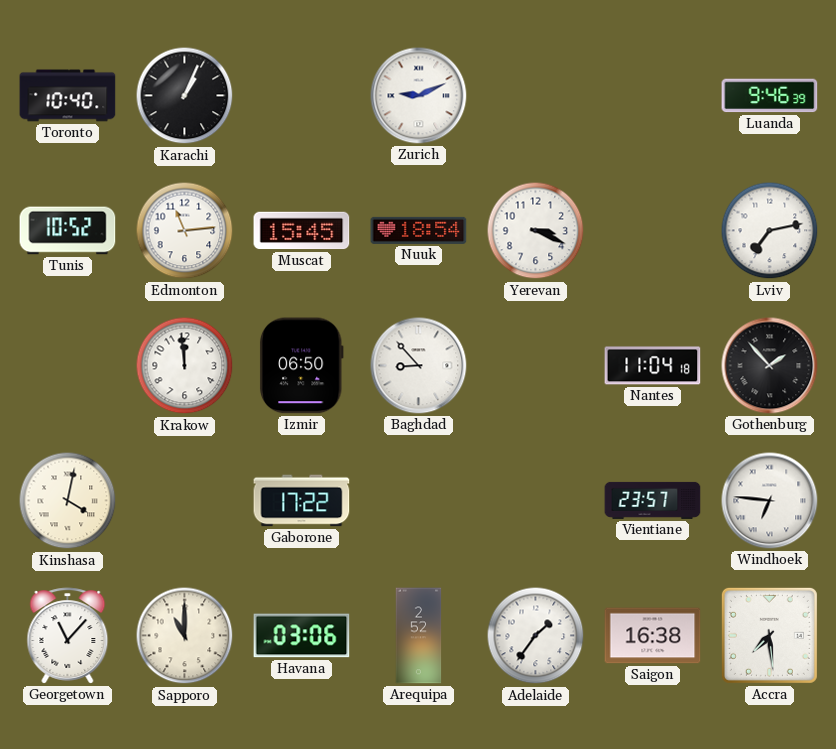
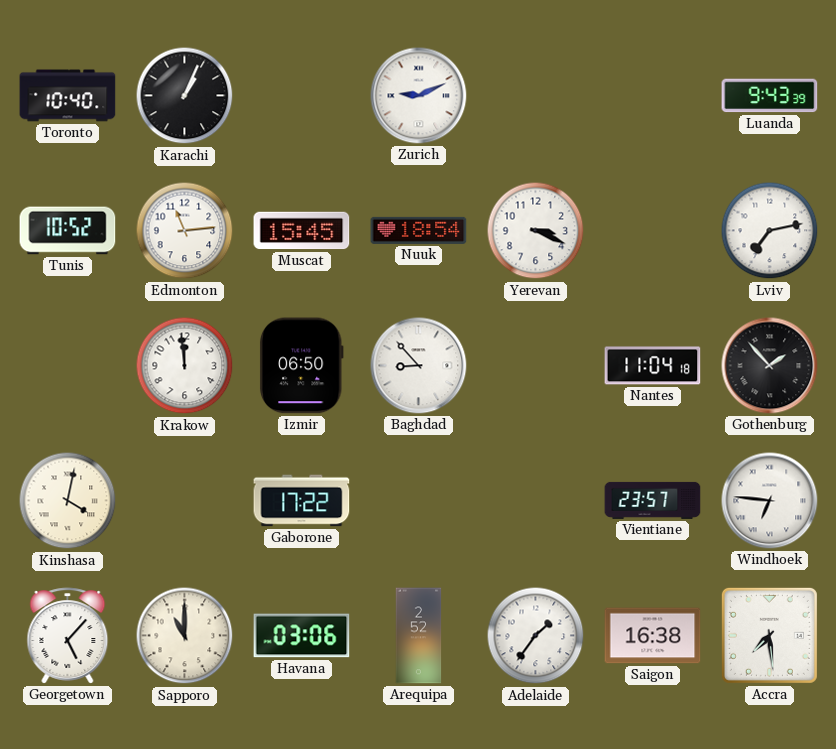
Luanda: 9:46 -> 9:43
Georgetown: 11:07 -> 5:07
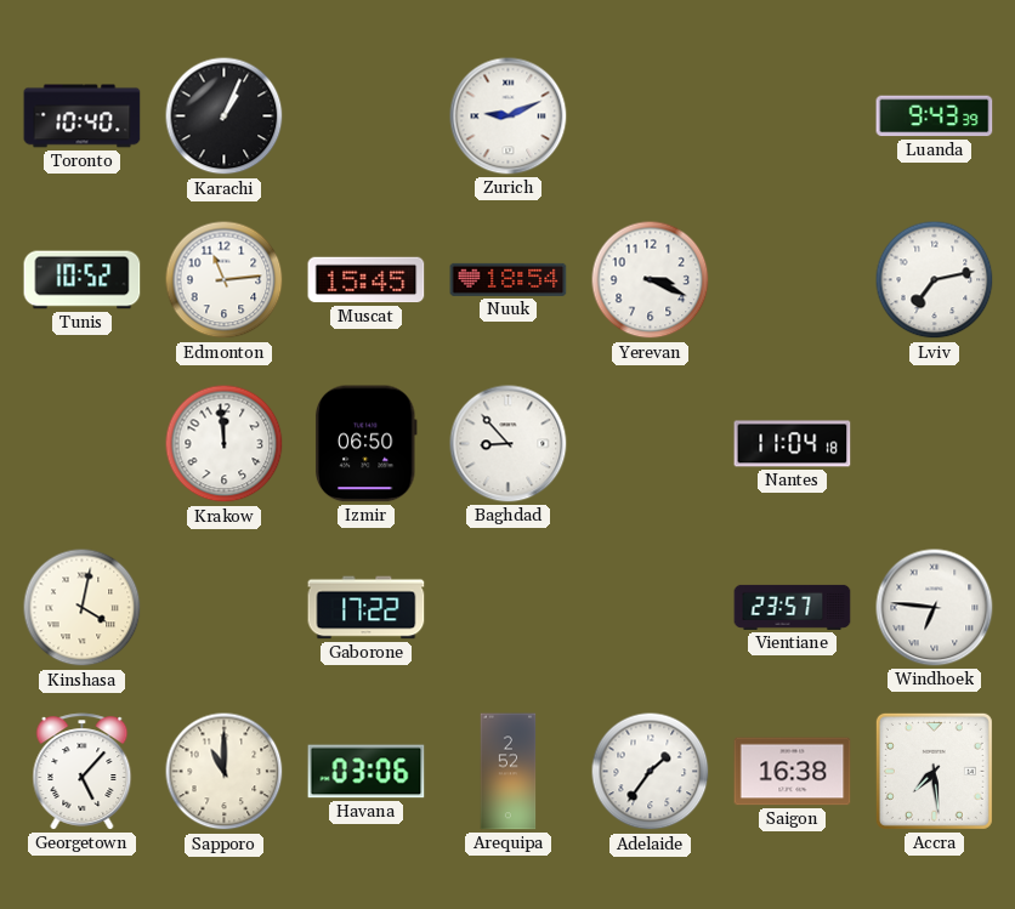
Gothenburg: 1:53 -> none
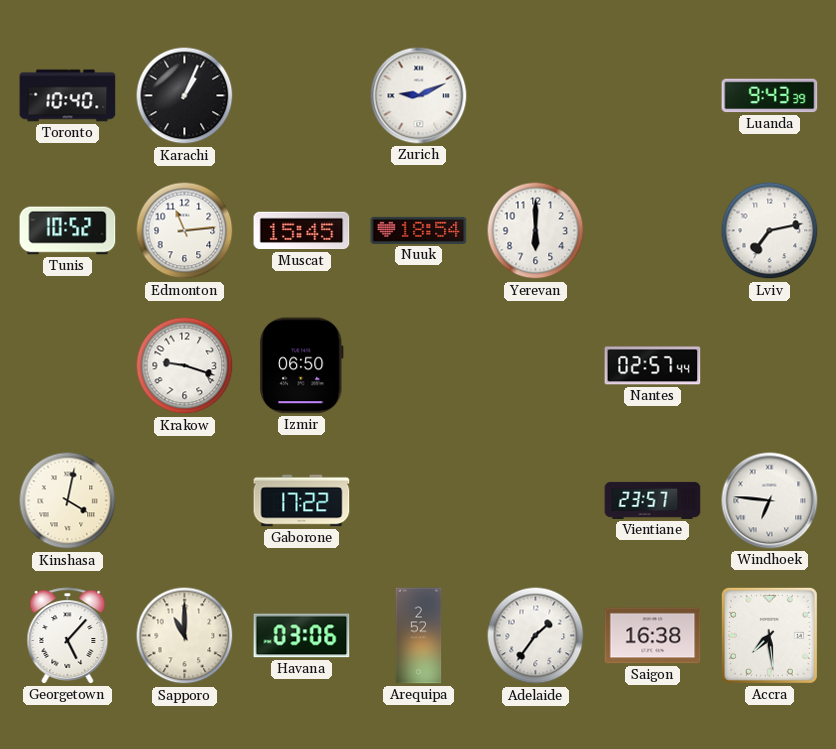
Yerevan: 3:19 -> 6:00
Krakow: 11:59 -> 9:18
Baghdad: 8:53 -> none
Nantes: 11:04 -> 02:57
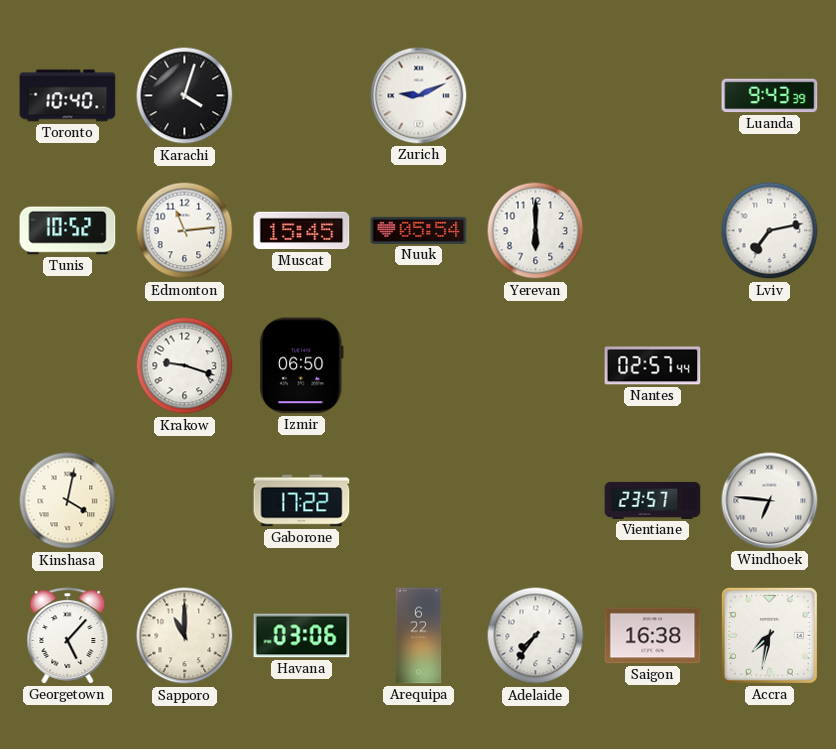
Karachi: 1:04 -> 4:03
Nuuk: 18:54 -> 05:54
Arequipa: 2:52 -> 6:22
Adelaide: 1:36 -> 7:36
Accra: 7:29 -> 7:32
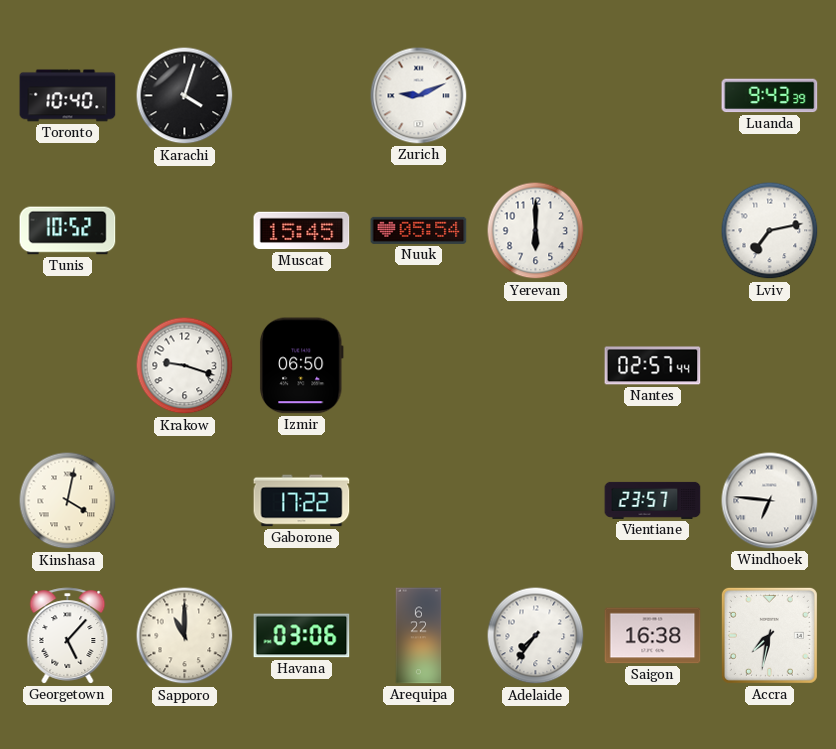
Edmonton: 11:14 -> none
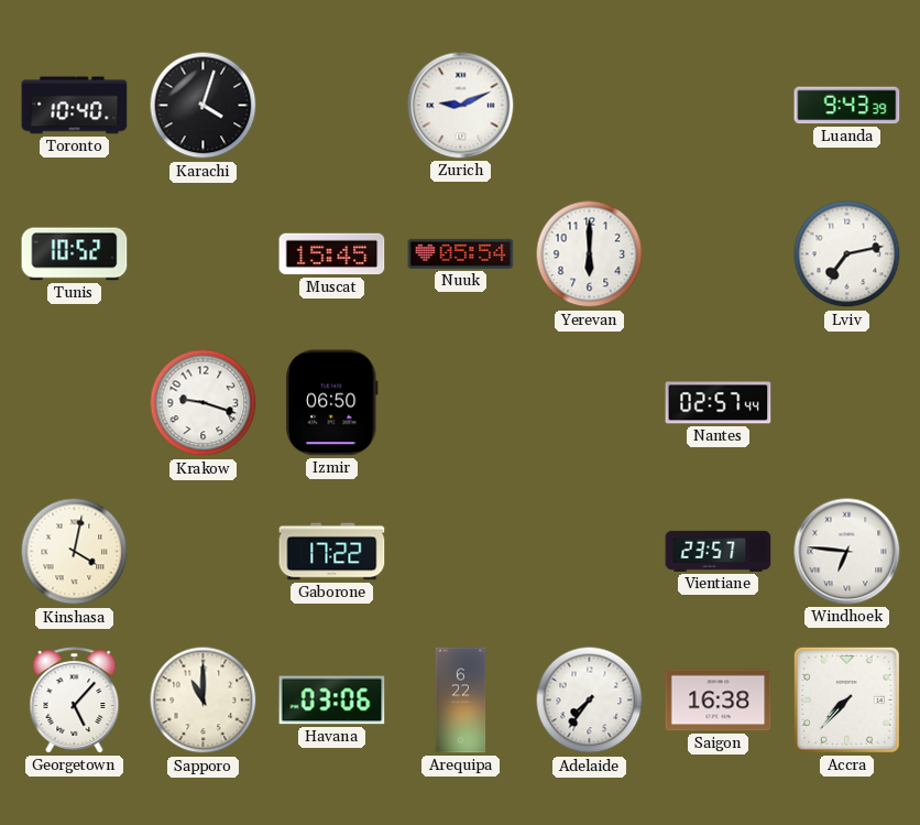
Accra: 7:32 -> 7:37
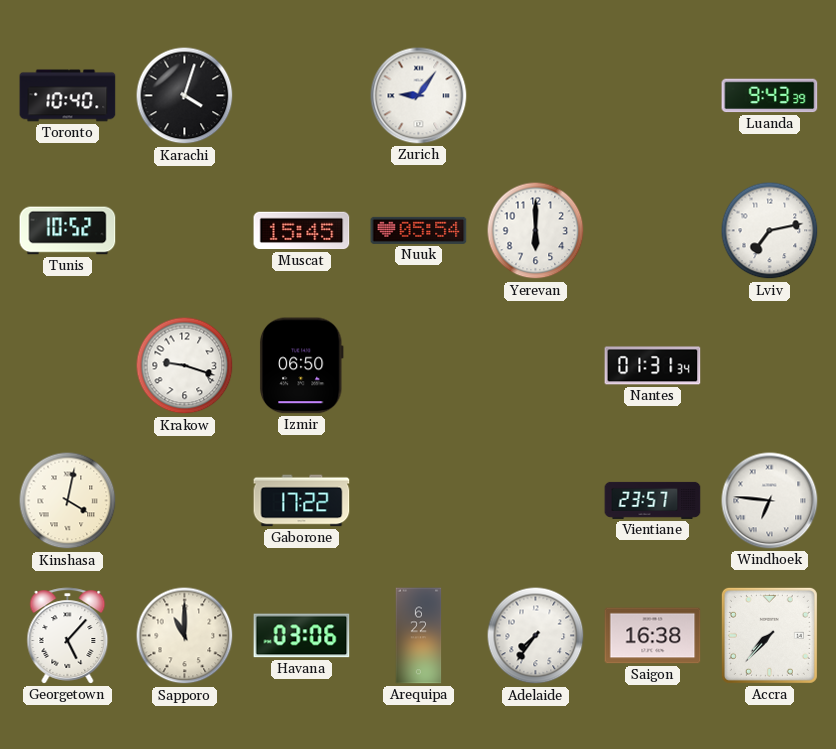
Zurich: 9:11 -> 9:06
Nantes: 02:57 -> 01:31
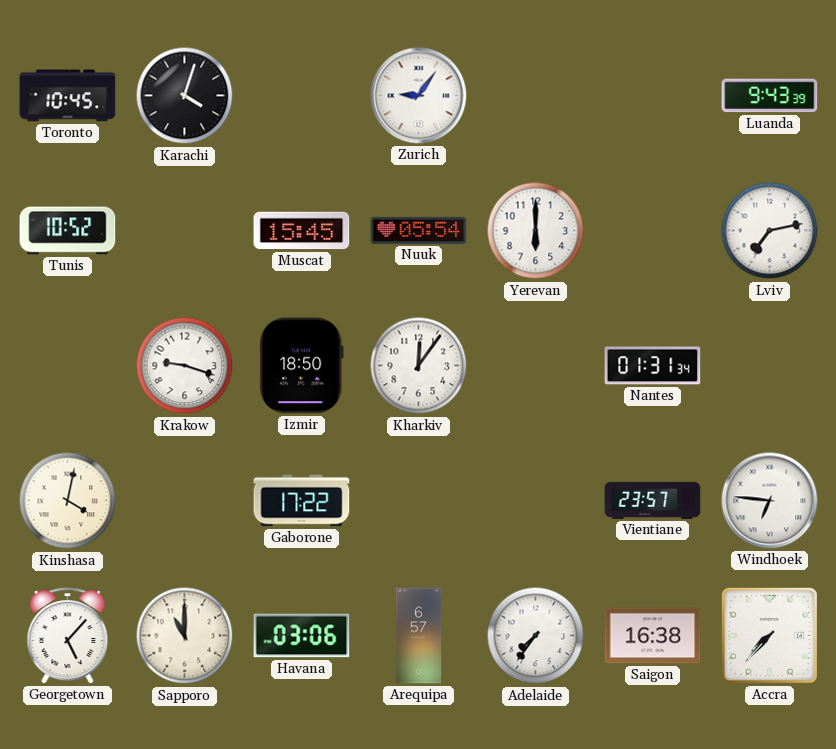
Toronto: 10:40 -> 10:45
Izmir: 06:50 -> 18:50
Kharkiv: none -> 12:06
Arequipa: 6:22 -> 6:57
